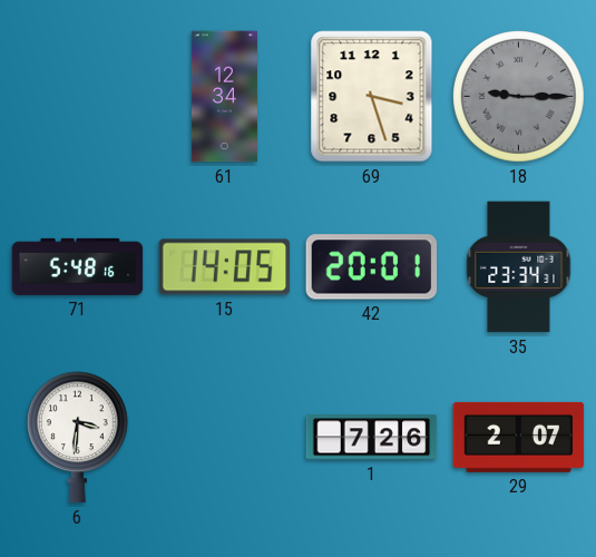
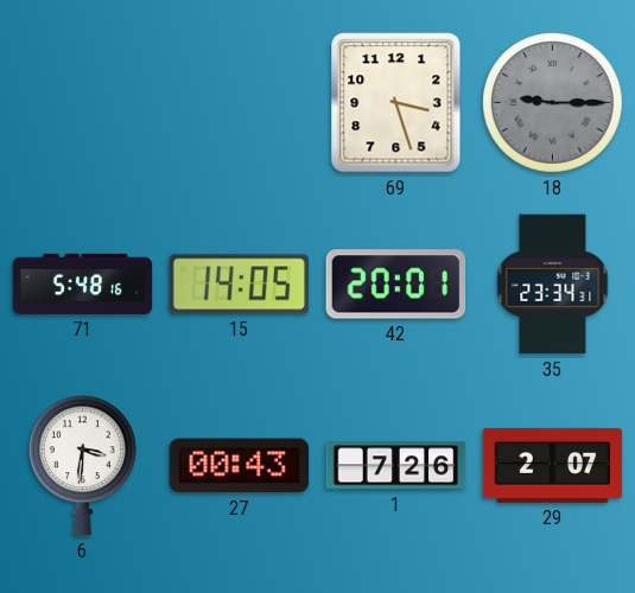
61: 12:34 -> none
27: none -> 00:43
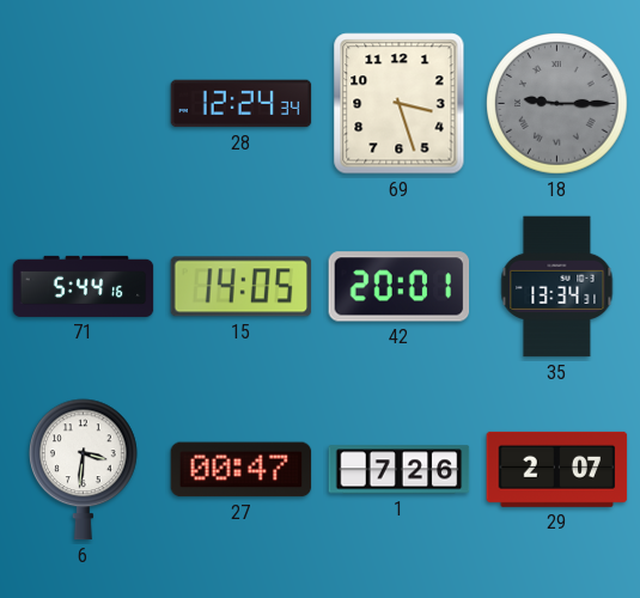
28: none -> 12:24
71: 5:48 -> 5:44
35: 23:34 -> 13:34
27: 00:43 -> 00:47
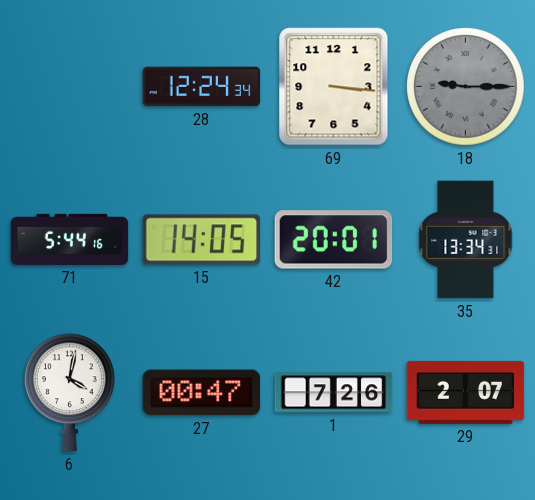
69: 3:27 -> 3:16
6: 3:31 -> 4:02
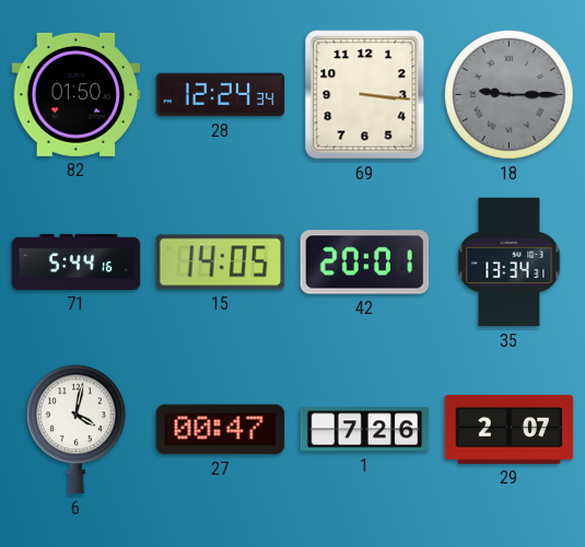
82: none -> 01:50
